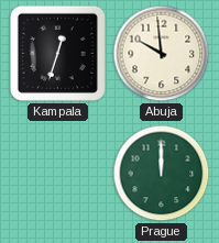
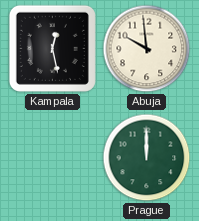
Kampala: 12:33 -> 12:28
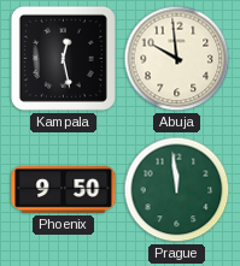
Phoenix: none -> 9:50
Prague: 12:00 -> 11:59
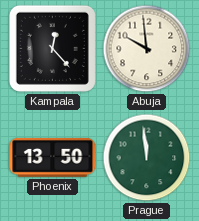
Kampala: 12:28 -> 12:23
Phoenix: 9:50 -> 13:50
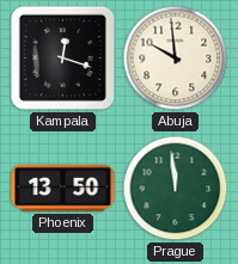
Kampala: 12:23 -> 12:18
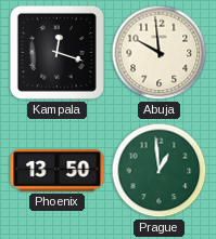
Prague: 11:59 -> 12:59
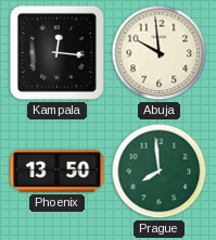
Kampala: 12:18 -> 12:16
Prague: 12:59 -> 7:59
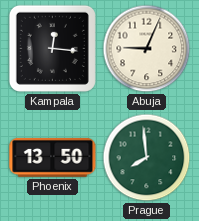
Abuja: 9:59 -> 9:04
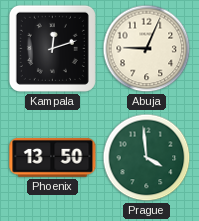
Kampala: 12:16 -> 12:12
Prague: 7:59 -> 3:59
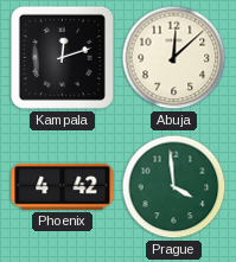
Abuja: 9:04 -> 12:08
Phoenix: 13:50 -> 4:42
